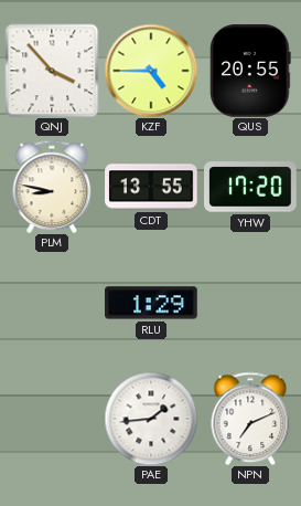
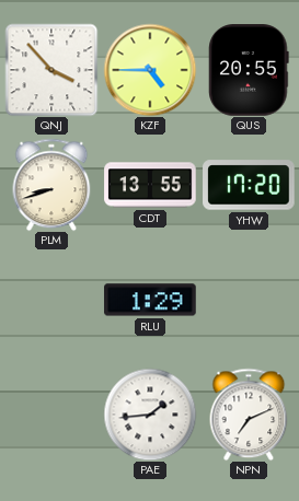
PLM: 8:47 -> 8:42
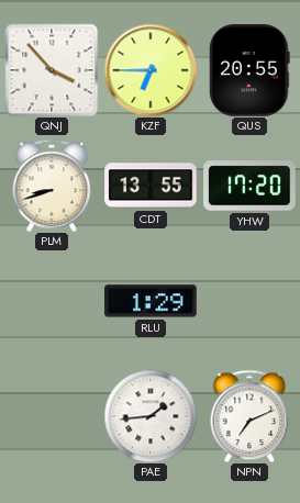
KZF: 4:45 -> 6:45
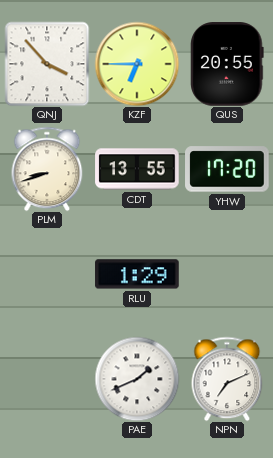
PAE: 1:44 -> 1:41
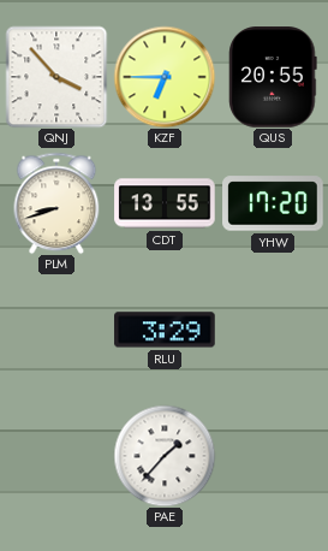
RLU: 1:29 -> 3:29
PAE: 1:41 -> 1:37
NPN: 7:11 -> none
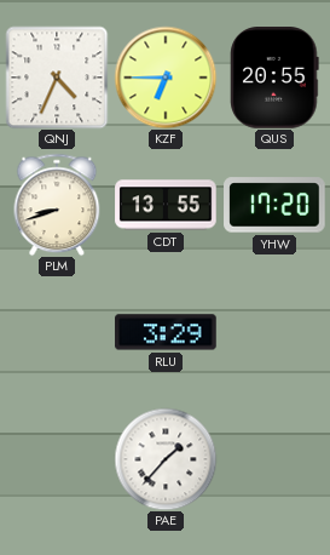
QNJ: 3:53 -> 4:34
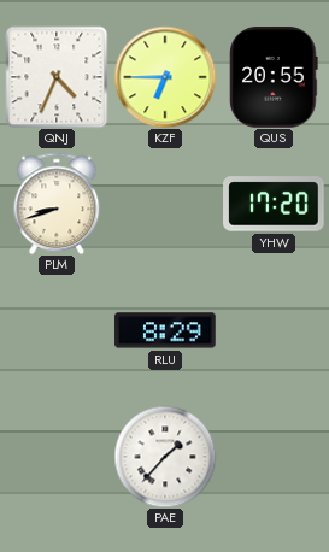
CDT: 13:55 -> none
RLU: 3:29 -> 8:29
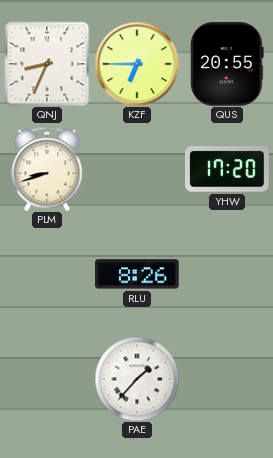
QNJ: 4:34 -> 8:34
RLU: 8:29 -> 8:26
